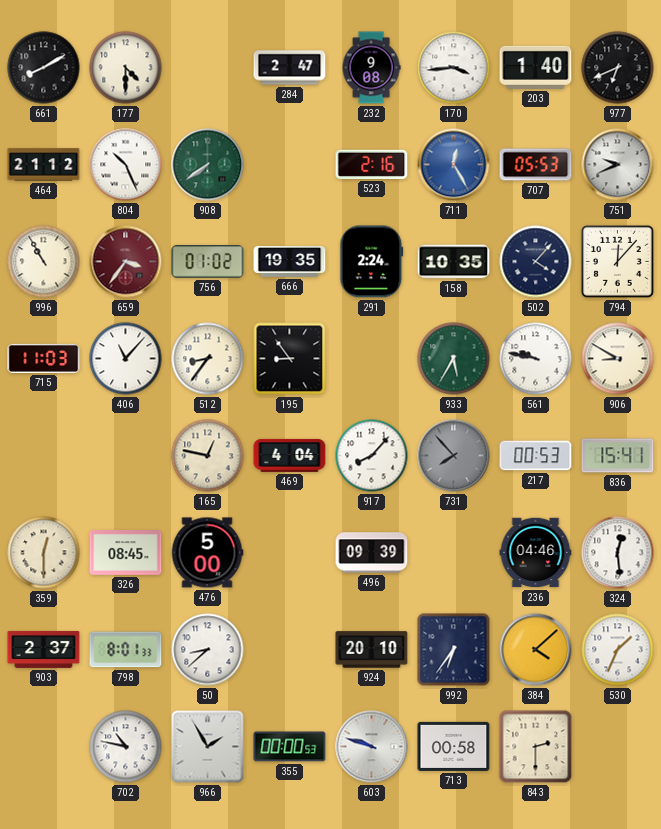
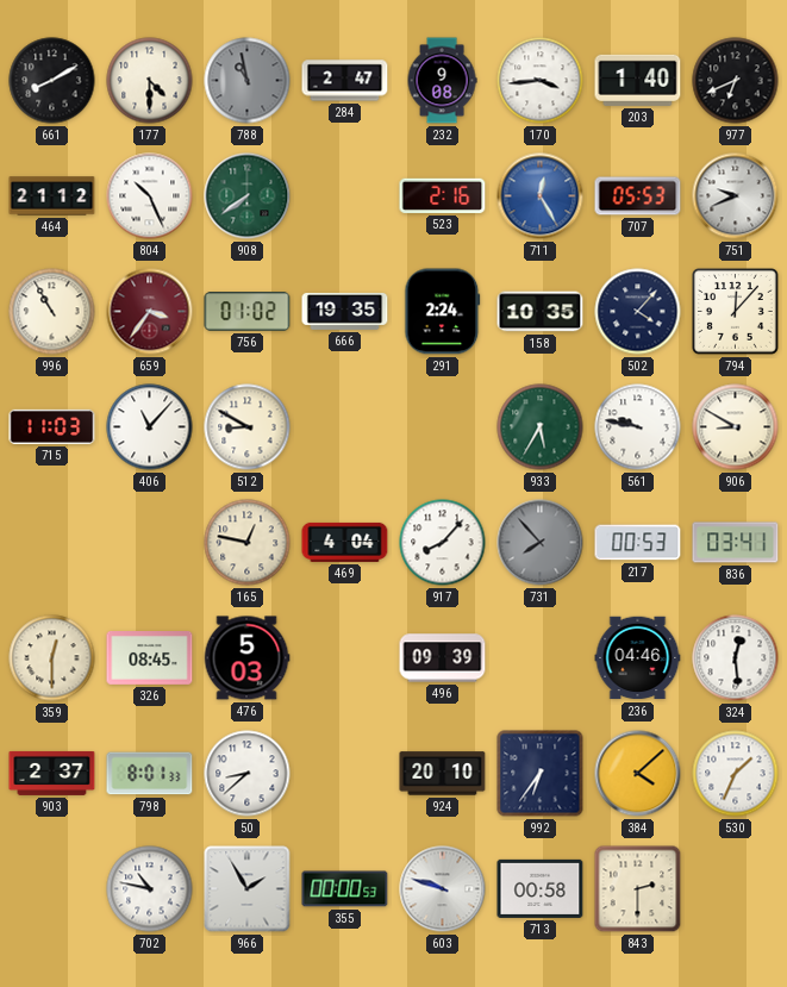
788: none -> 10:58
512: 8:36 -> 8:50
195: 8:54 -> none
836: 15:41 -> 03:41
476: 5:00 -> 5:03
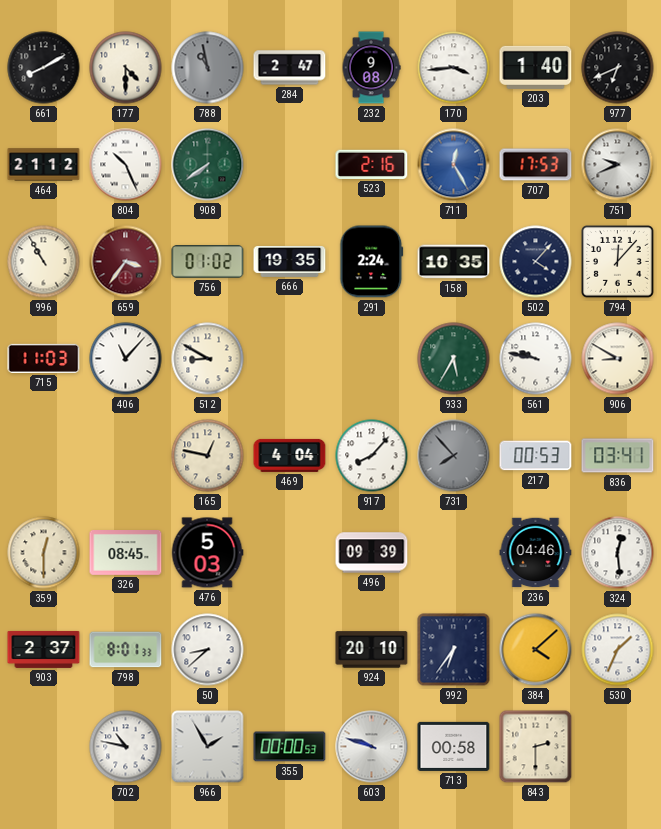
707: 05:53 -> 17:53
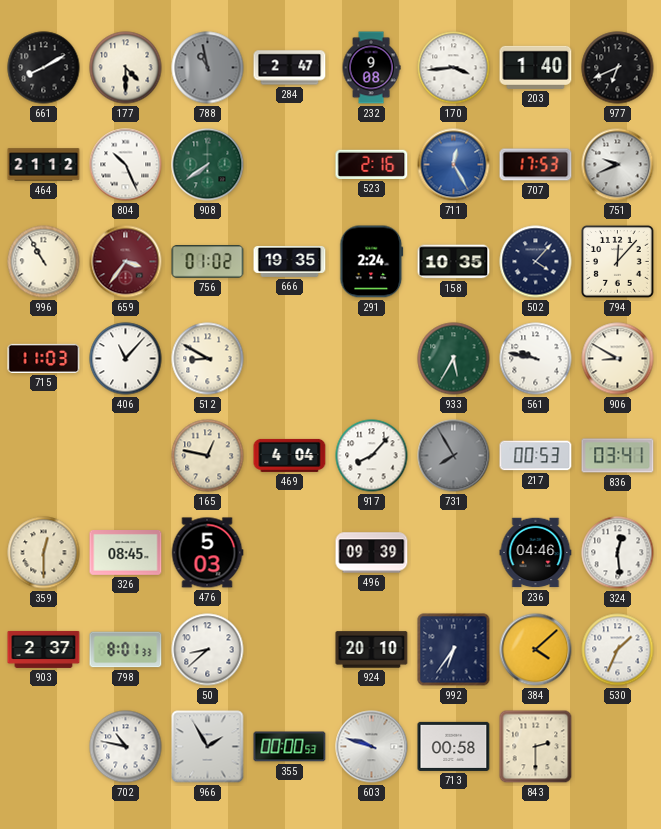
731: 7:53 -> 7:55
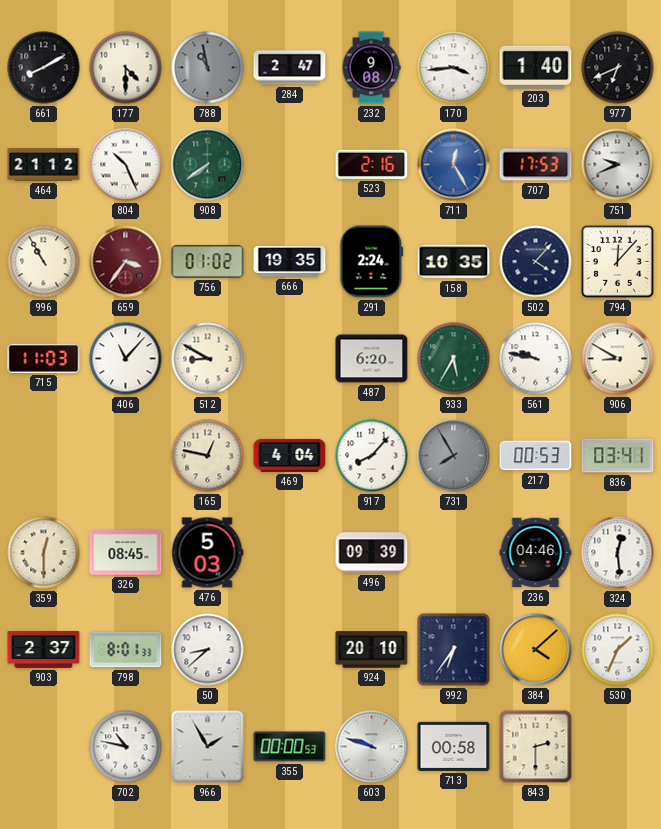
487: none -> 6:20
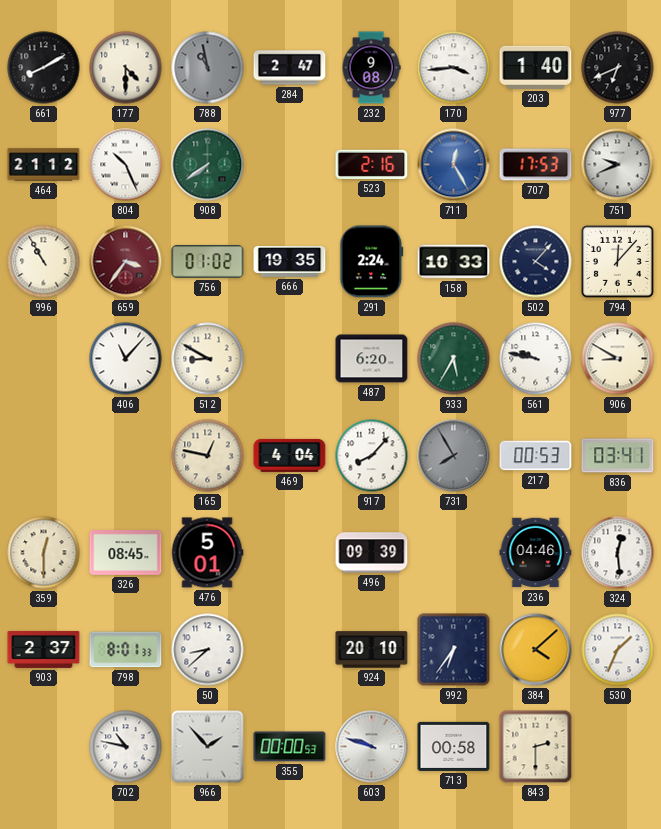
158: 10:35 -> 10:33
715: 11:03 -> none
476: 5:03 -> 5:01
966: 1:55 -> 1:53
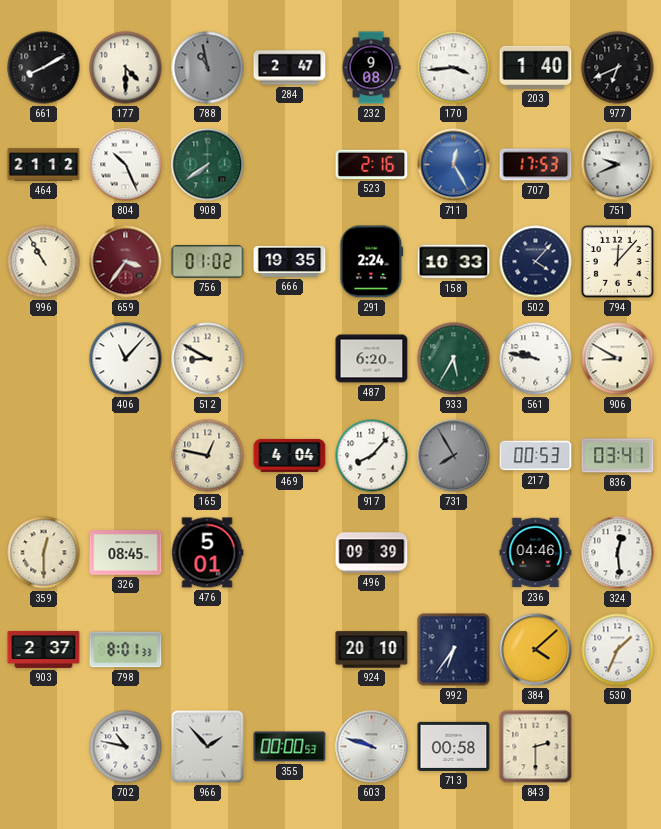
50: 8:38 -> none
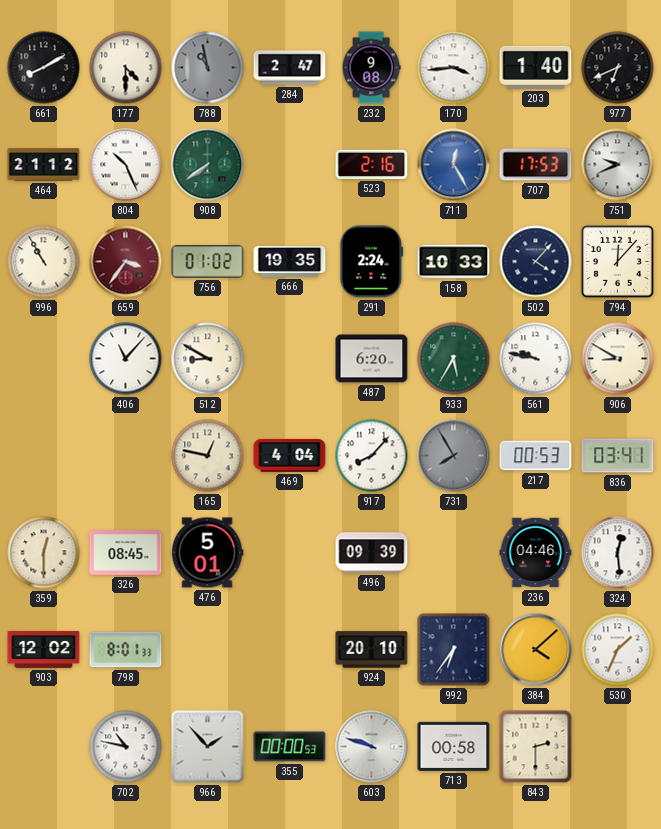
903: 2:37 -> 12:02
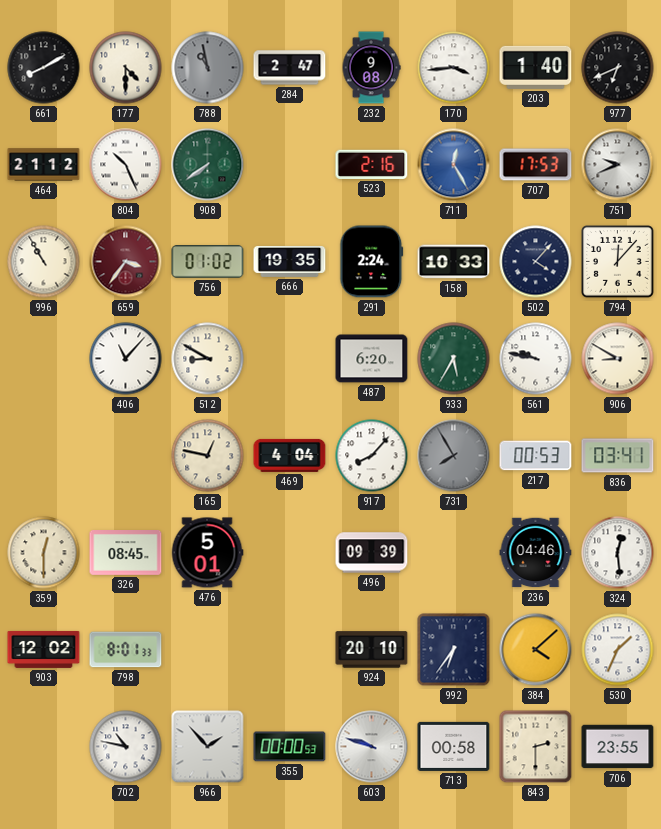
706: none -> 23:55
